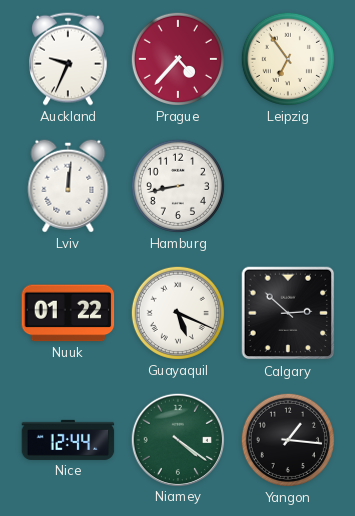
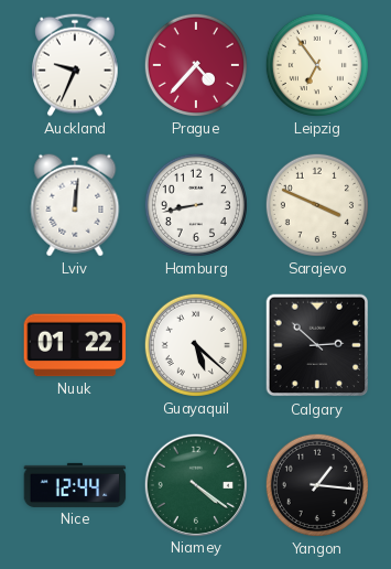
Sarajevo: none -> 3:49
Guayaquil: 5:19 -> 5:22
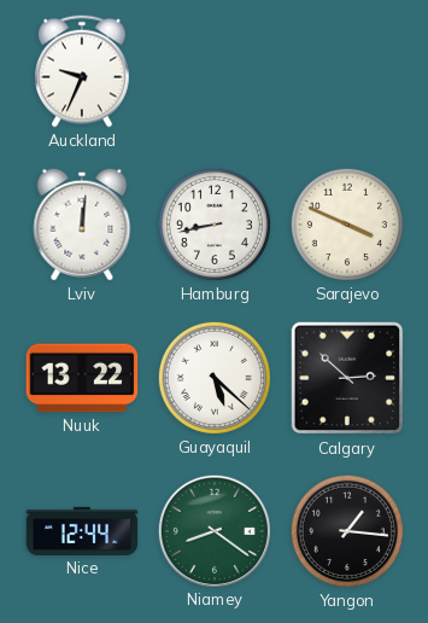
Prague: 4:37 -> none
Leipzig: 6:54 -> none
Nuuk: 01:22 -> 13:22
Niamey: 4:21 -> 8:21
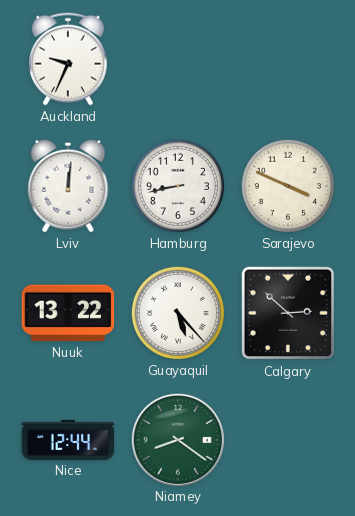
Guayaquil: 5:22 -> 5:23
Yangon: 1:16 -> none
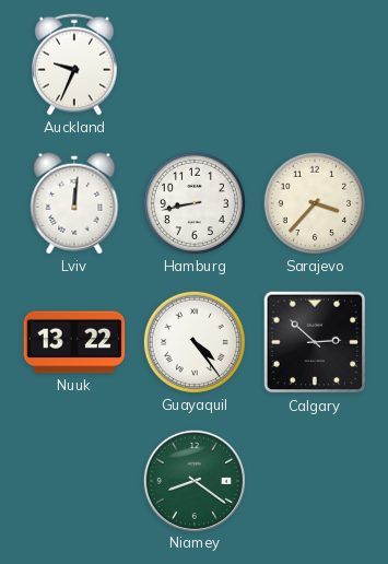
Sarajevo: 3:49 -> 3:37
Guayaquil: 5:23 -> 4:24
Nice: 12:44 -> none
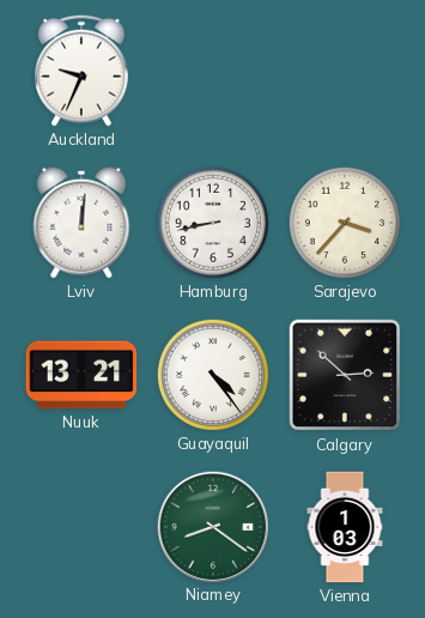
Nuuk: 13:22 -> 13:21
Vienna: none -> 1:03
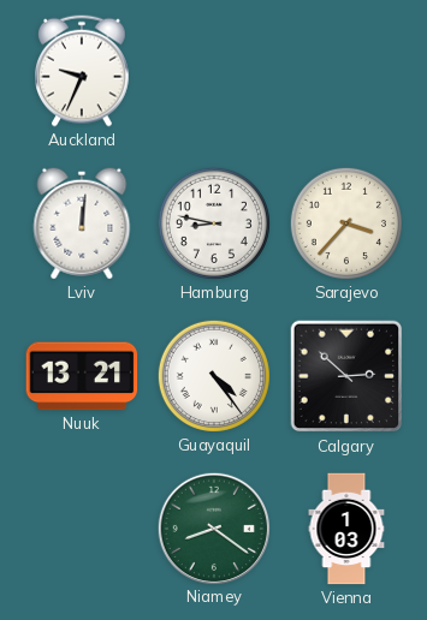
Hamburg: 8:43 -> 8:47
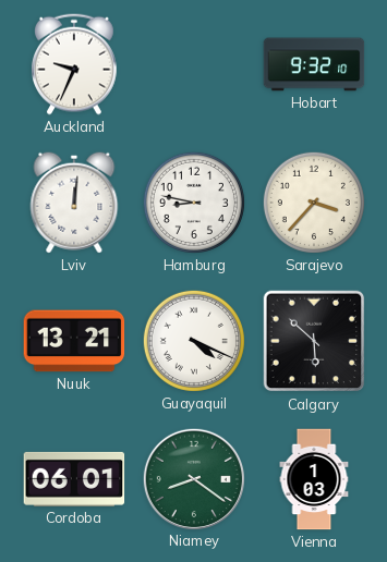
Hobart: none -> 9:32
Guayaquil: 4:24 -> 4:19
Calgary: 2:52 -> 5:52
Cordoba: none -> 06:01
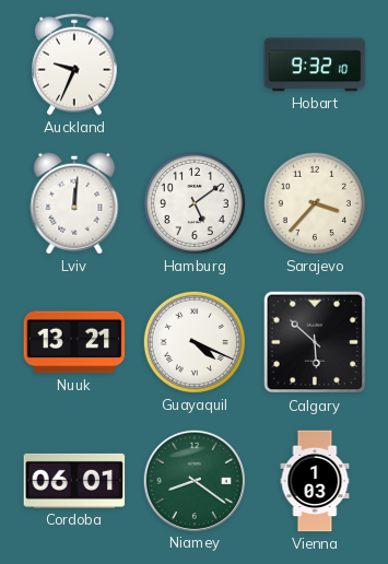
Hamburg: 8:47 -> 5:09
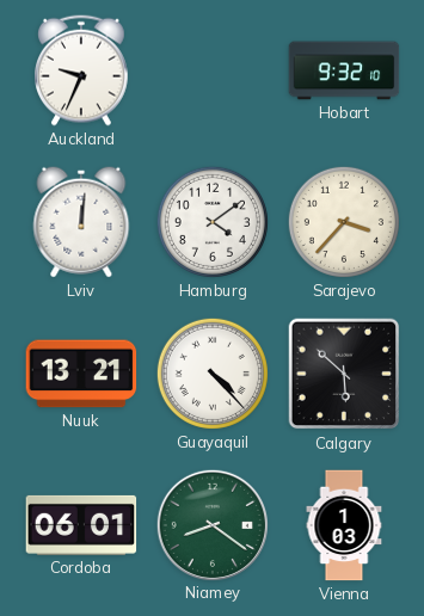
Hamburg: 5:09 -> 4:09
Guayaquil: 4:19 -> 4:23
